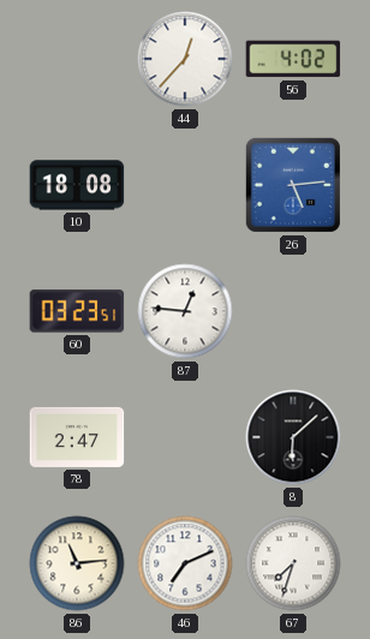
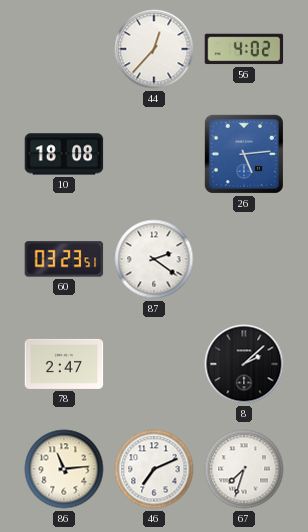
87: 12:46 -> 2:21
8: 6:08 -> 2:08
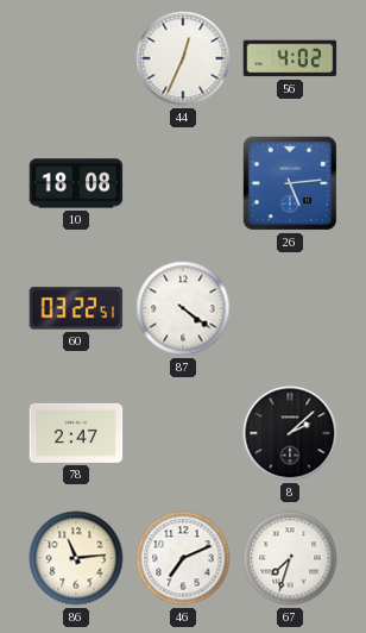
44: 12:37 -> 12:34
60: 03:23 -> 03:22
87: 2:21 -> 4:21
